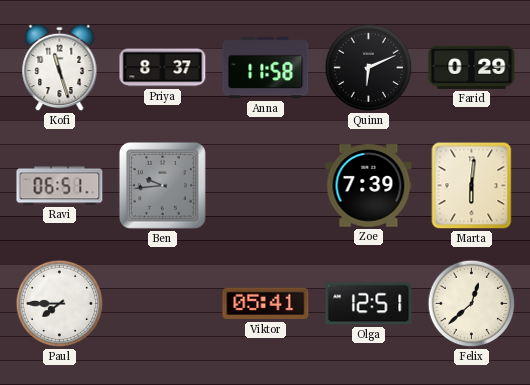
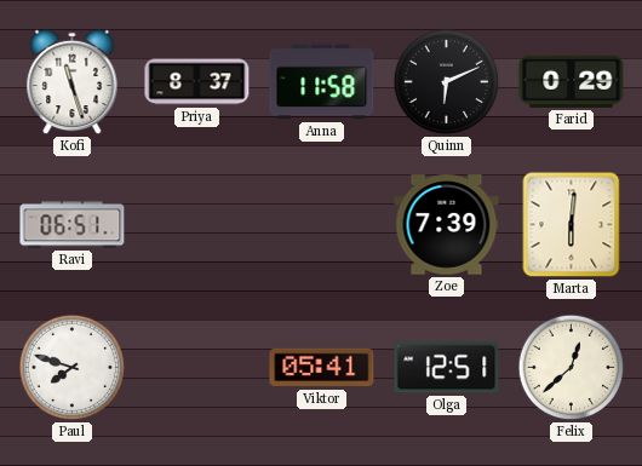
Ben: 9:44 -> none
Paul: 7:45 -> 7:48
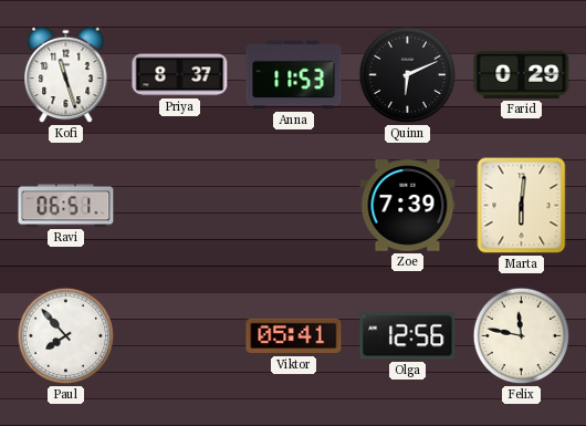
Anna: 11:58 -> 11:53
Paul: 7:48 -> 7:53
Olga: 12:51 -> 12:56
Felix: 12:38 -> 11:47
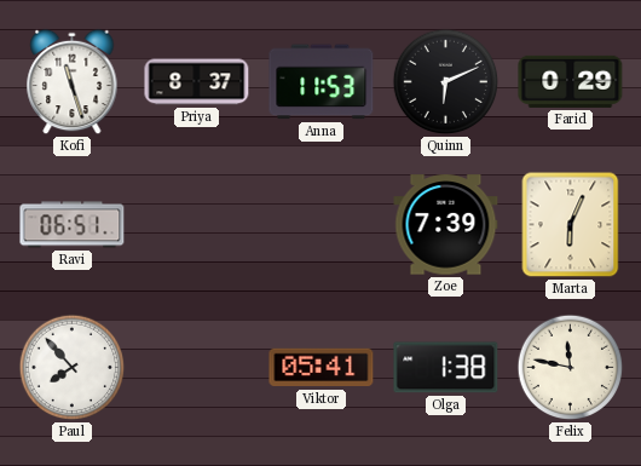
Marta: 6:01 -> 6:04
Olga: 12:56 -> 1:38
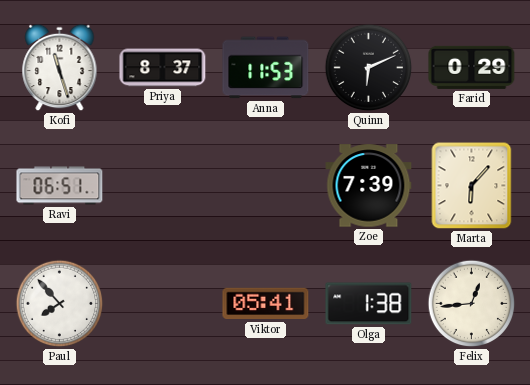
Marta: 6:04 -> 6:07
Felix: 11:47 -> 12:44
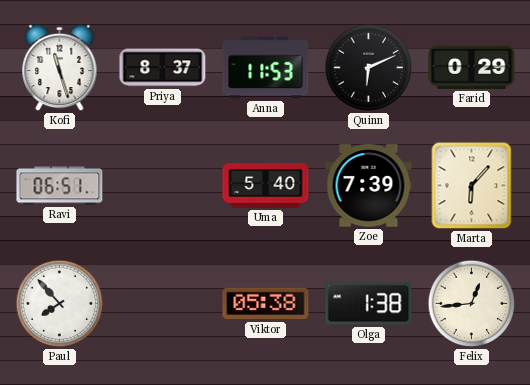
Uma: none -> 5:40
Viktor: 05:41 -> 05:38
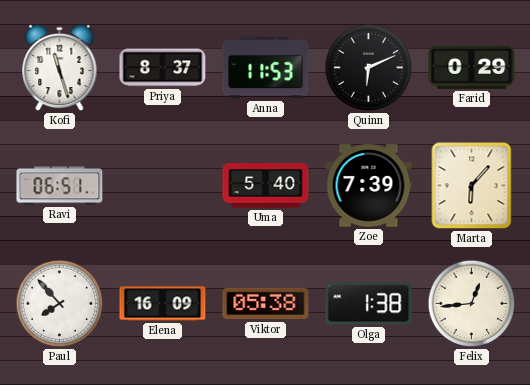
Elena: none -> 16:09
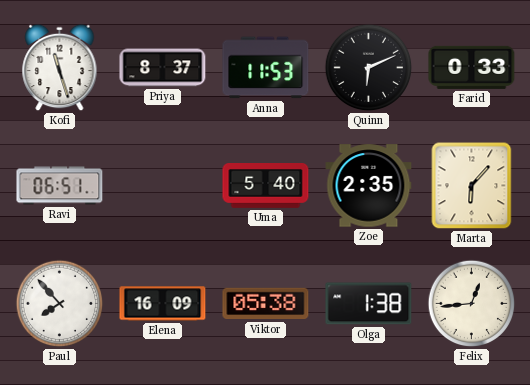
Farid: 0:29 -> 0:33
Zoe: 7:39 -> 2:35
